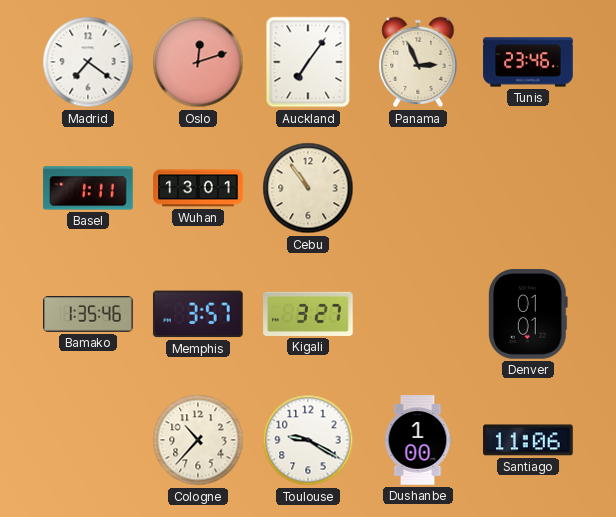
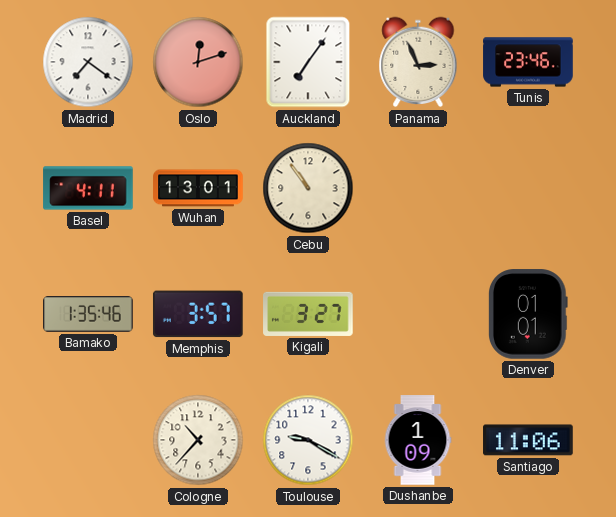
Basel: 1:11 -> 4:11
Dushanbe: 1:00 -> 1:09
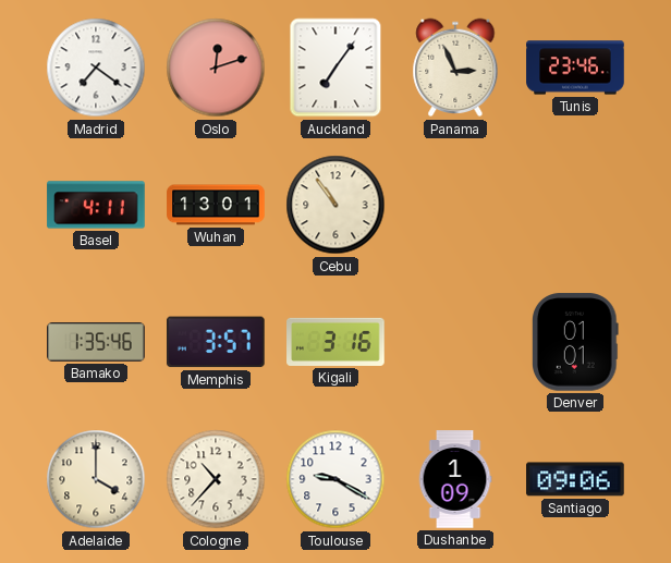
Kigali: 3:27 -> 3:16
Adelaide: none -> 4:00
Santiago: 11:06 -> 09:06
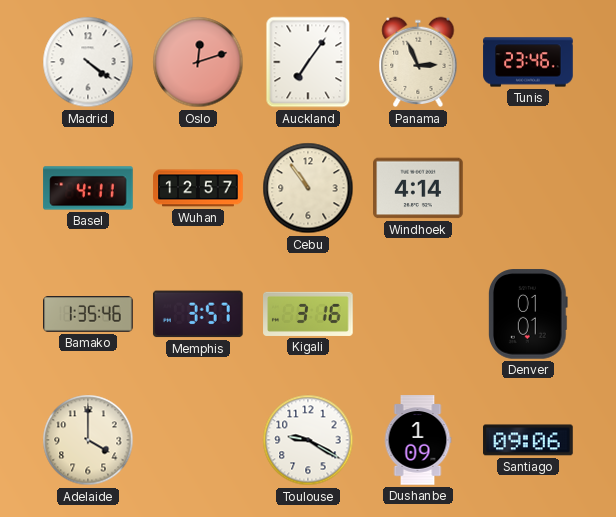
Madrid: 7:21 -> 4:21
Wuhan: 13:01 -> 12:57
Windhoek: none -> 4:14
Cologne: 10:37 -> none
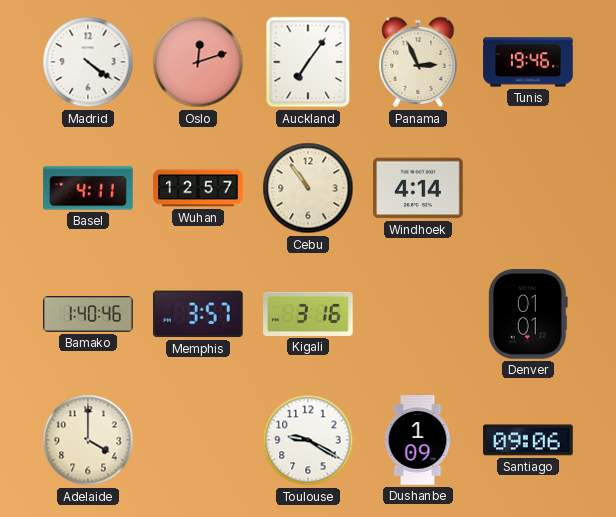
Tunis: 23:46 -> 19:46
Bamako: 1:35 -> 1:40
